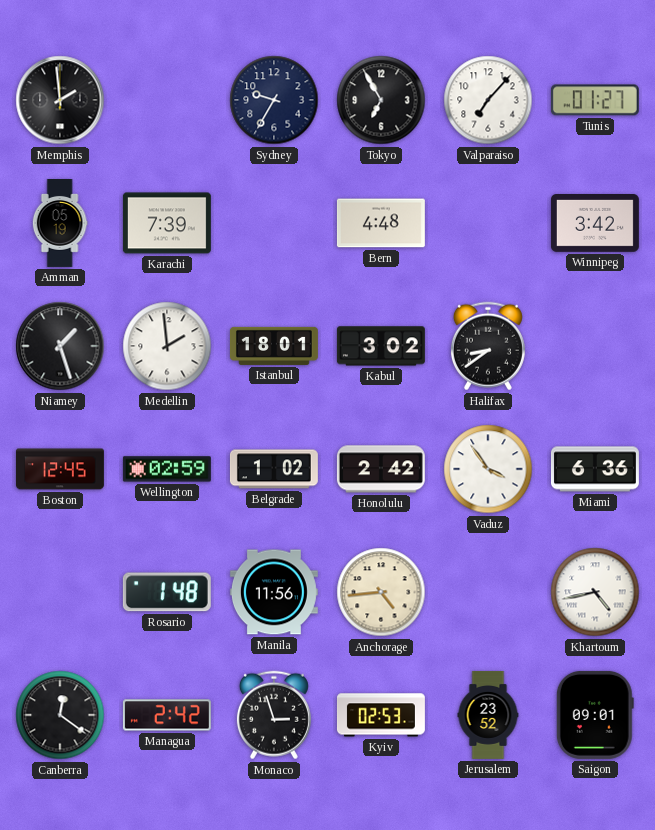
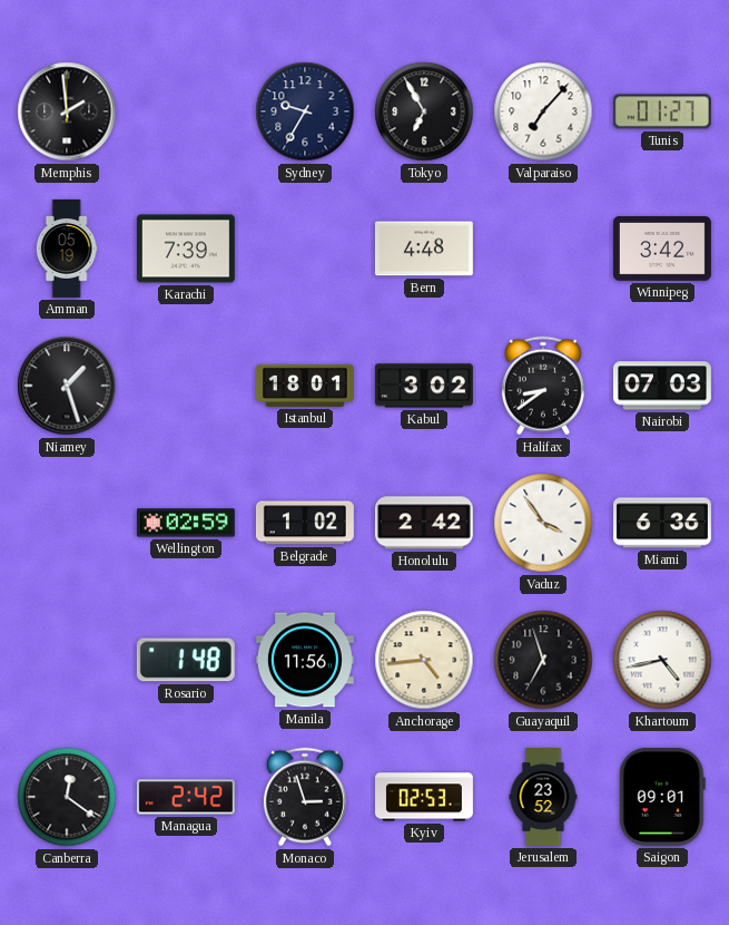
Medellin: 1:59 -> none
Nairobi: none -> 07:03
Boston: 12:45 -> none
Guayaquil: none -> 6:57
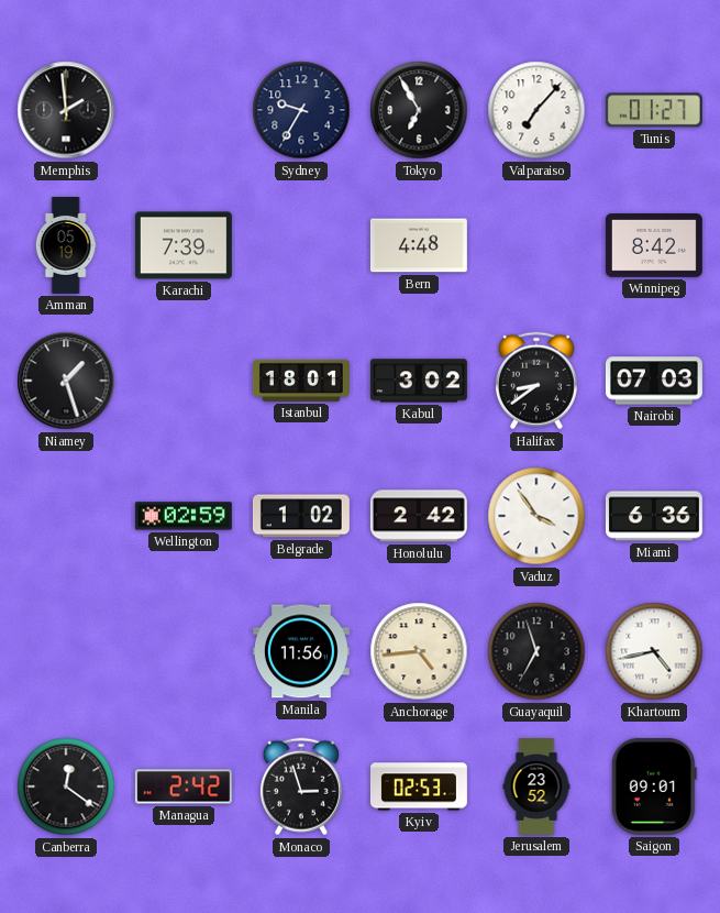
Winnipeg: 3:42 -> 8:42
Rosario: 1:48 -> none
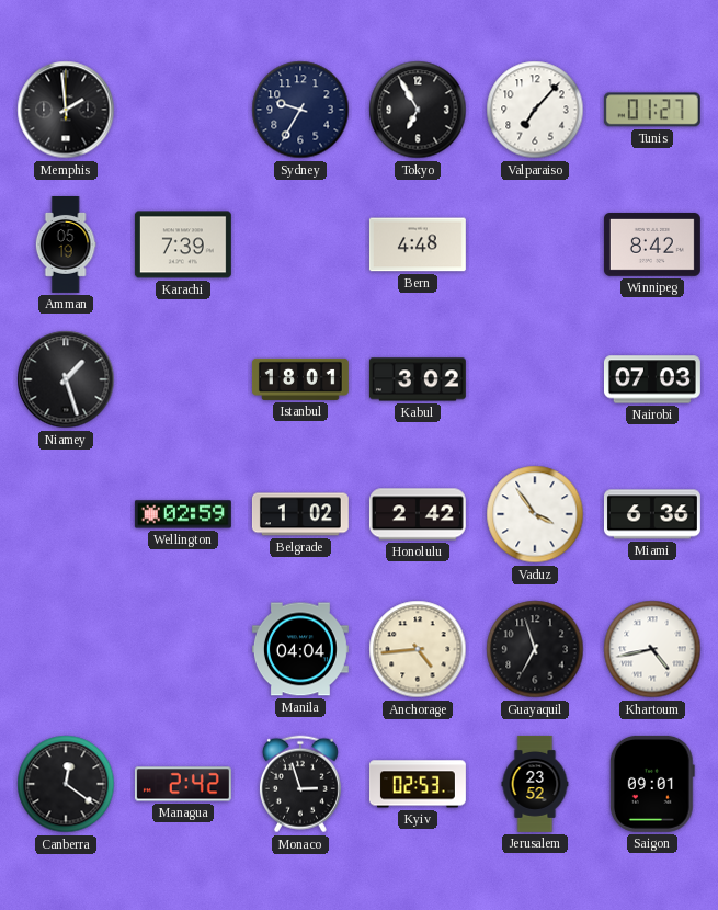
Halifax: 8:39 -> none
Manila: 11:56 -> 04:04
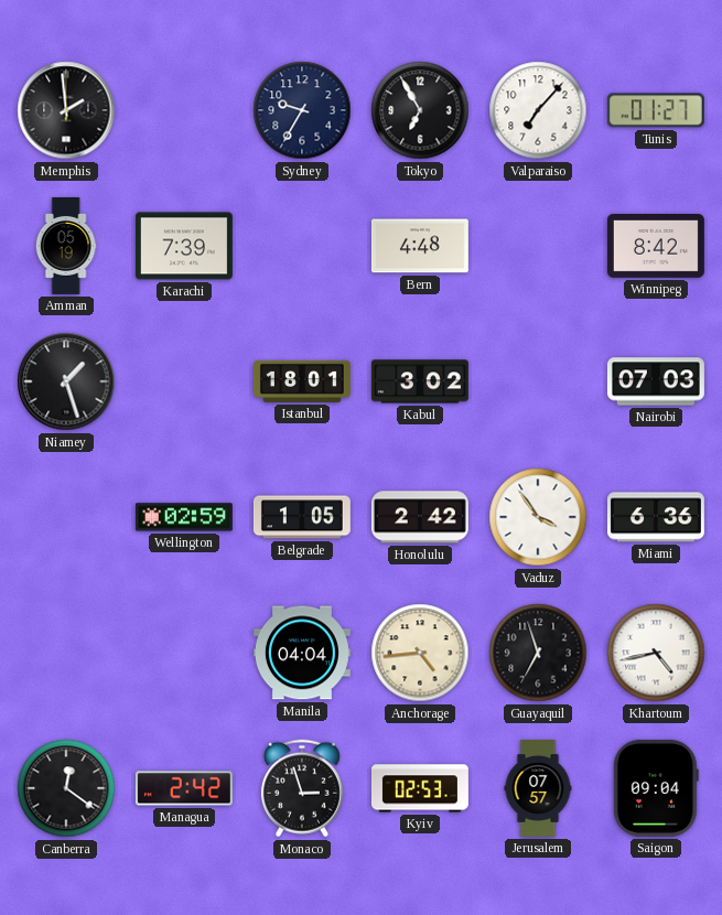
Belgrade: 1:02 -> 1:05
Jerusalem: 23:52 -> 07:57
Saigon: 09:01 -> 09:04
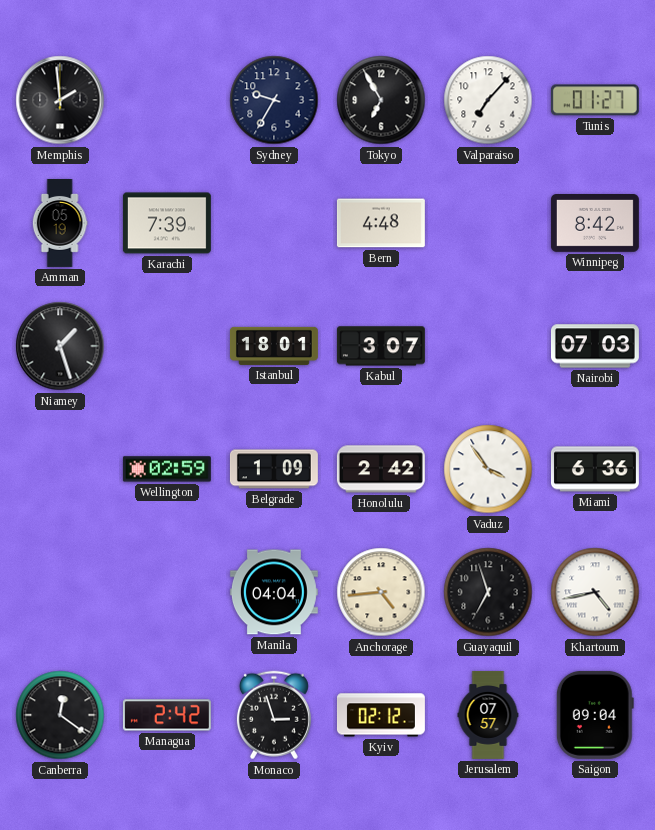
Kabul: 3:02 -> 3:07
Belgrade: 1:05 -> 1:09
Kyiv: 02:53 -> 02:12
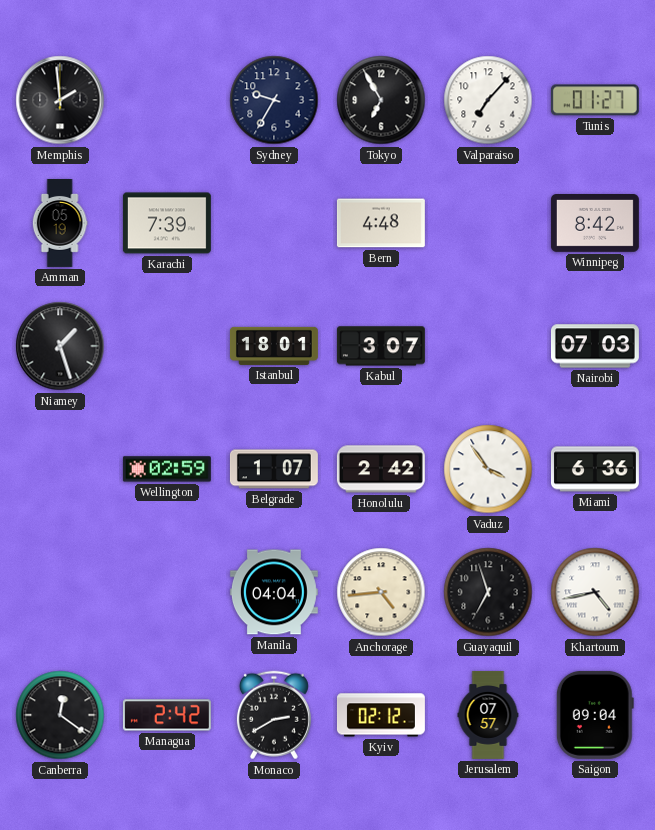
Belgrade: 1:09 -> 1:07
Monaco: 2:57 -> 2:40
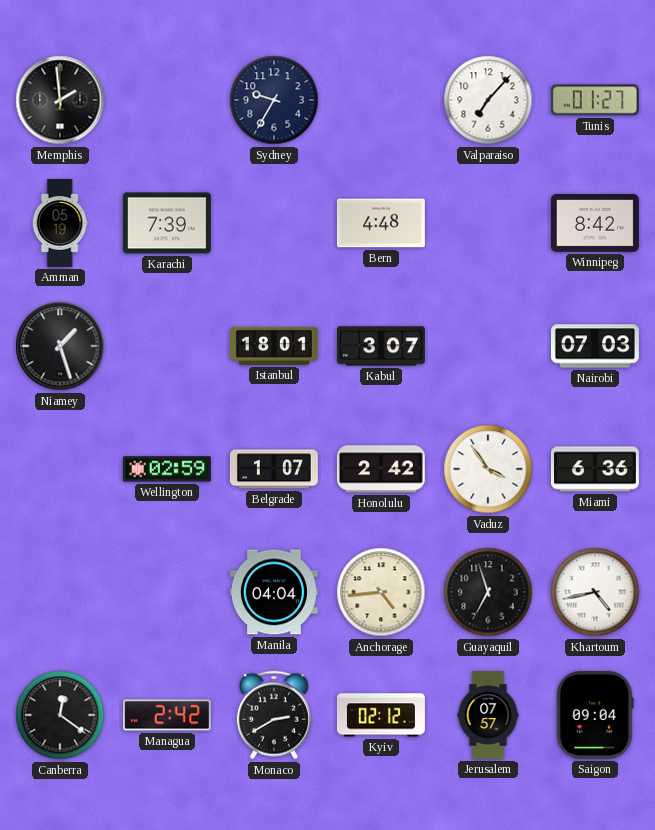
Tokyo: 6:55 -> none
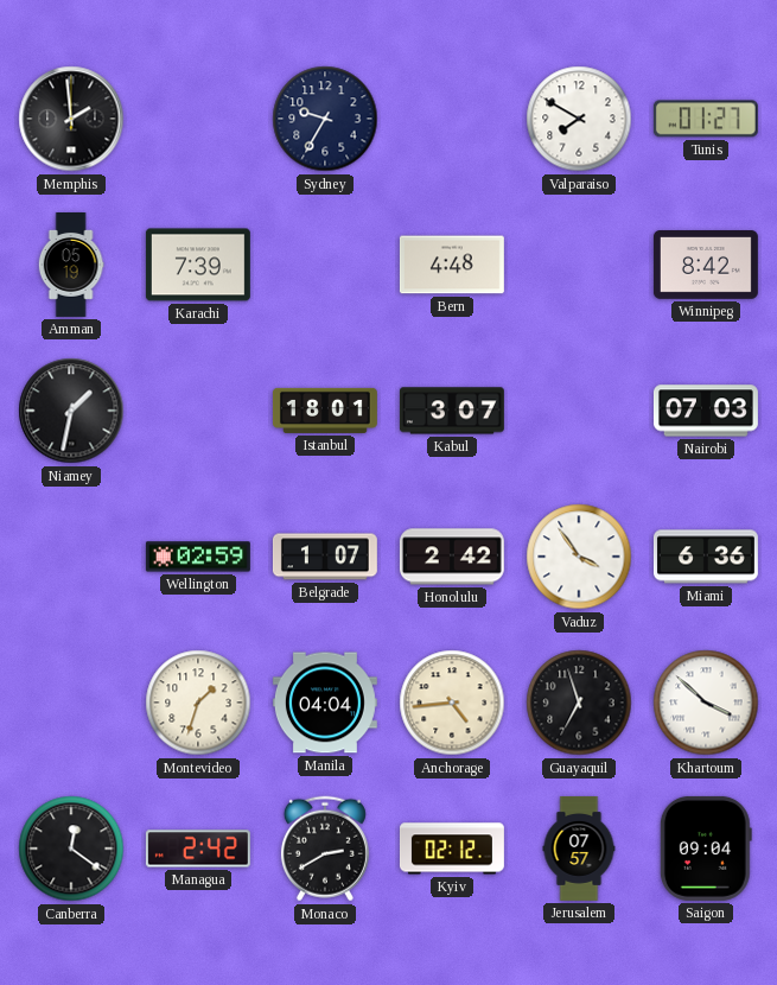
Valparaiso: 7:07 -> 7:50
Niamey: 1:27 -> 1:32
Montevideo: none -> 1:33
Khartoum: 4:43 -> 3:52
